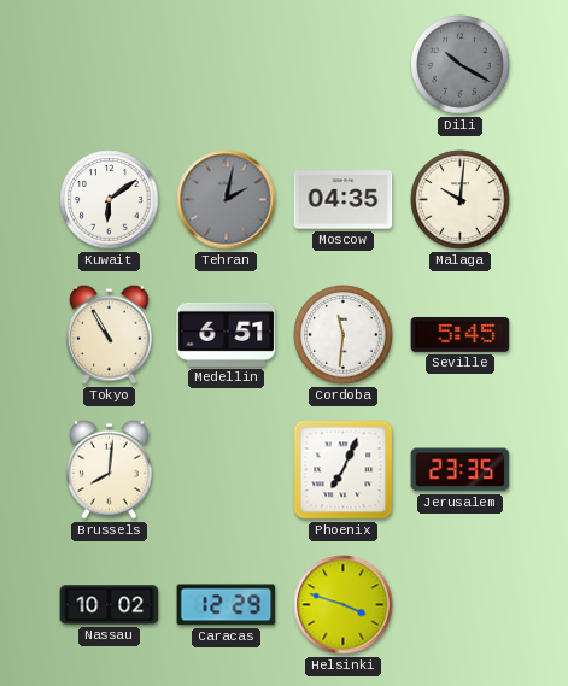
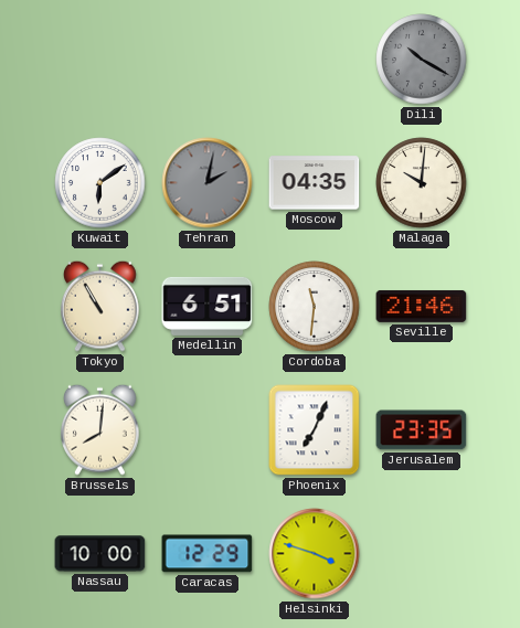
Seville: 5:45 -> 21:46
Nassau: 10:02 -> 10:00
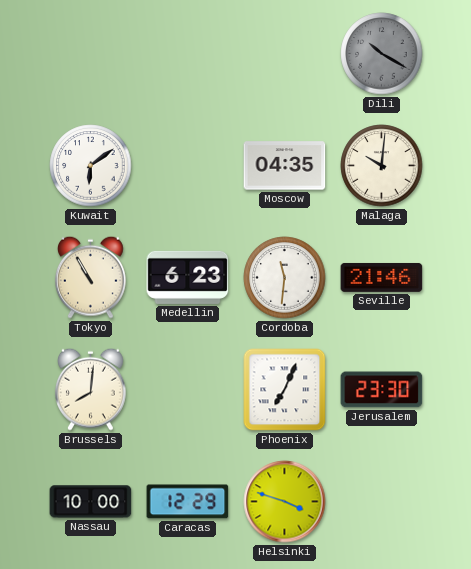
Tehran: 2:02 -> none
Medellin: 6:51 -> 6:23
Jerusalem: 23:35 -> 23:30
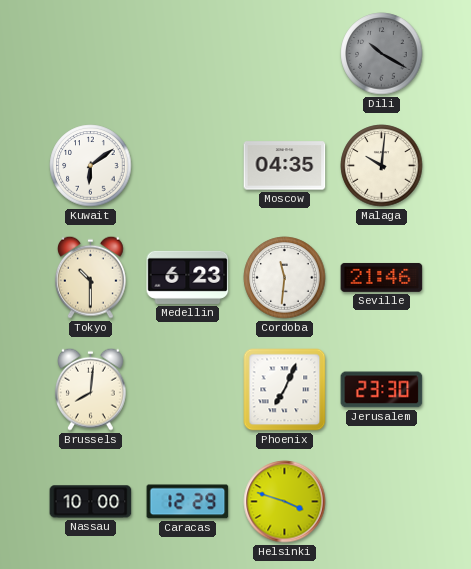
Tokyo: 10:55 -> 10:30
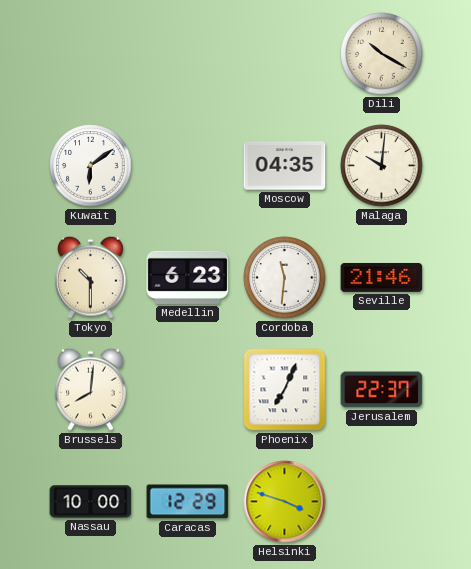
Dili dial: grey -> cream
Jerusalem: 23:30 -> 22:37
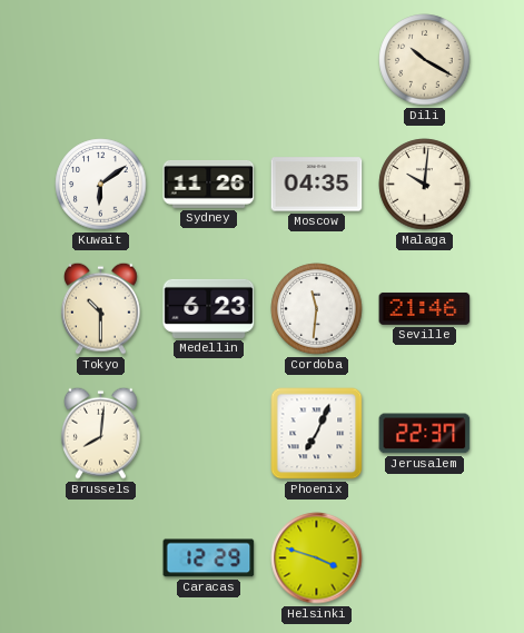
Sydney: none -> 11:26
Nassau: 10:00 -> none
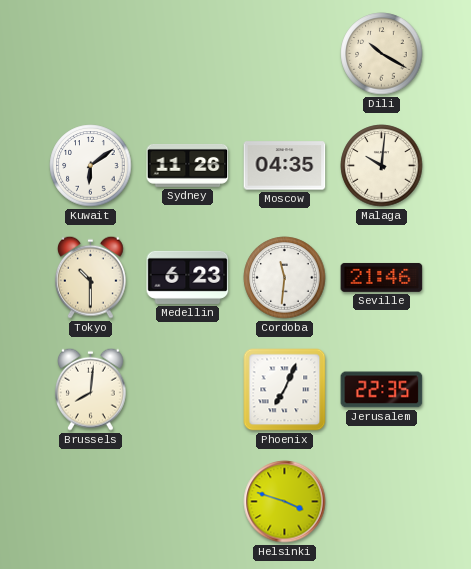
Jerusalem: 22:37 -> 22:35
Caracas: 12:29 -> none
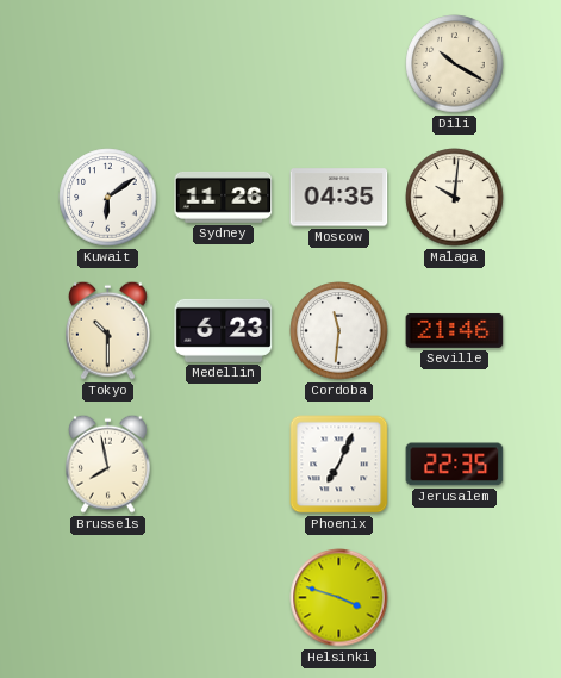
Brussels: 8:01 -> 7:58
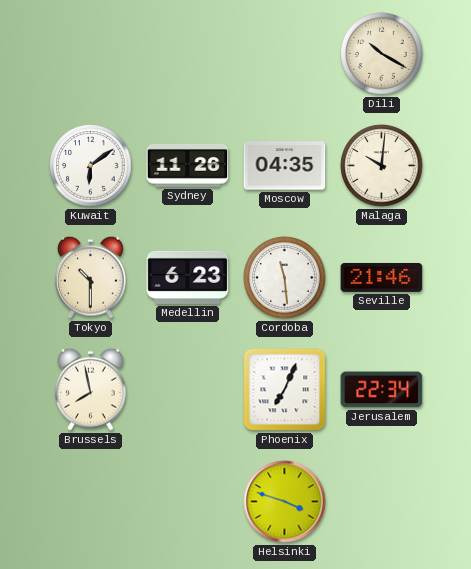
Cordoba: 11:31 -> 11:29
Jerusalem: 22:35 -> 22:34
